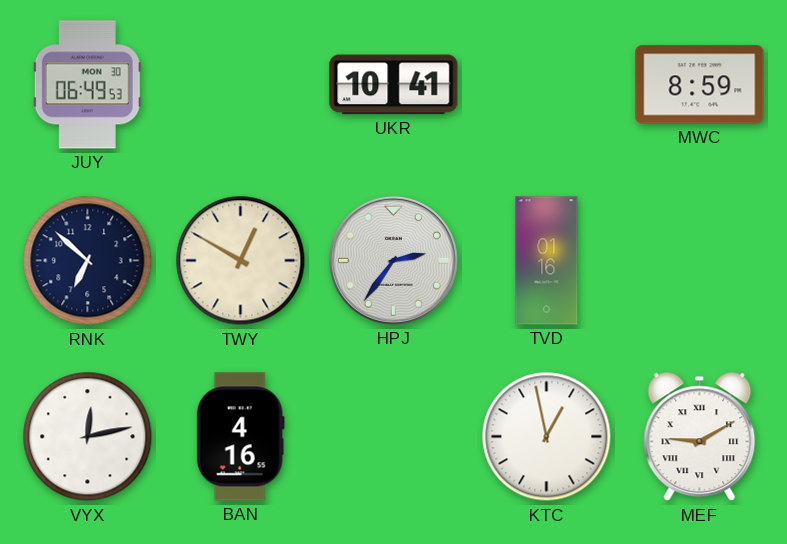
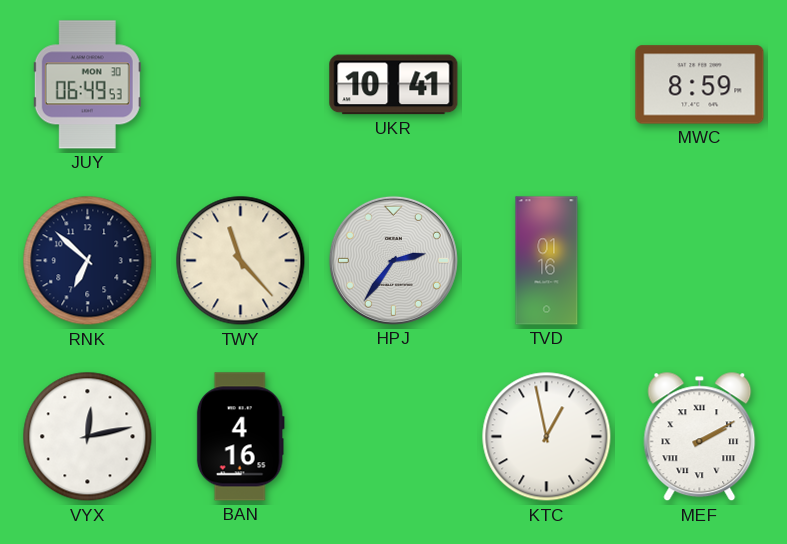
TWY: 12:50 -> 11:23
MEF: 9:10 -> 2:10
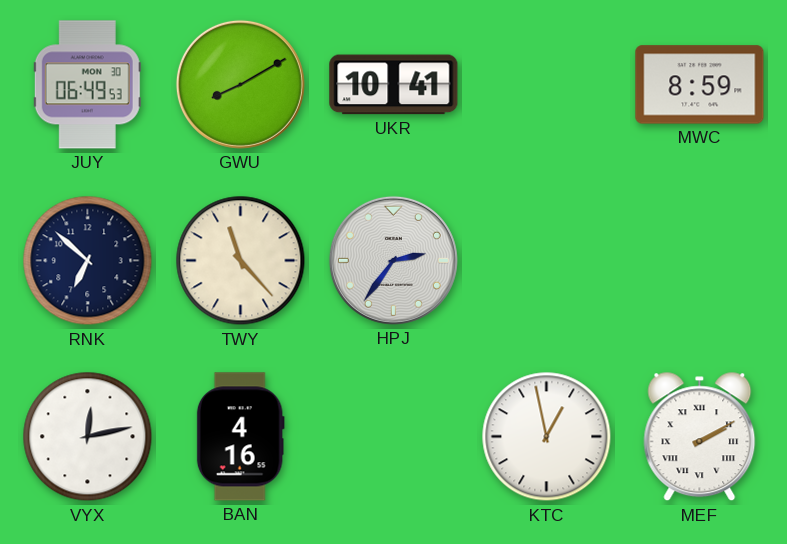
GWU: none -> 8:10
TVD: 01:16 -> none
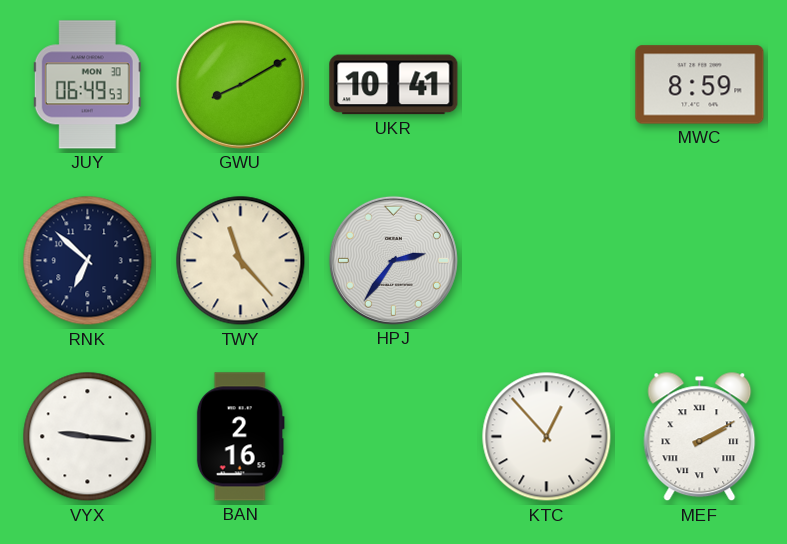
VYX: 12:13 -> 9:16
BAN: 4:16 -> 2:16
KTC: 12:58 -> 12:53
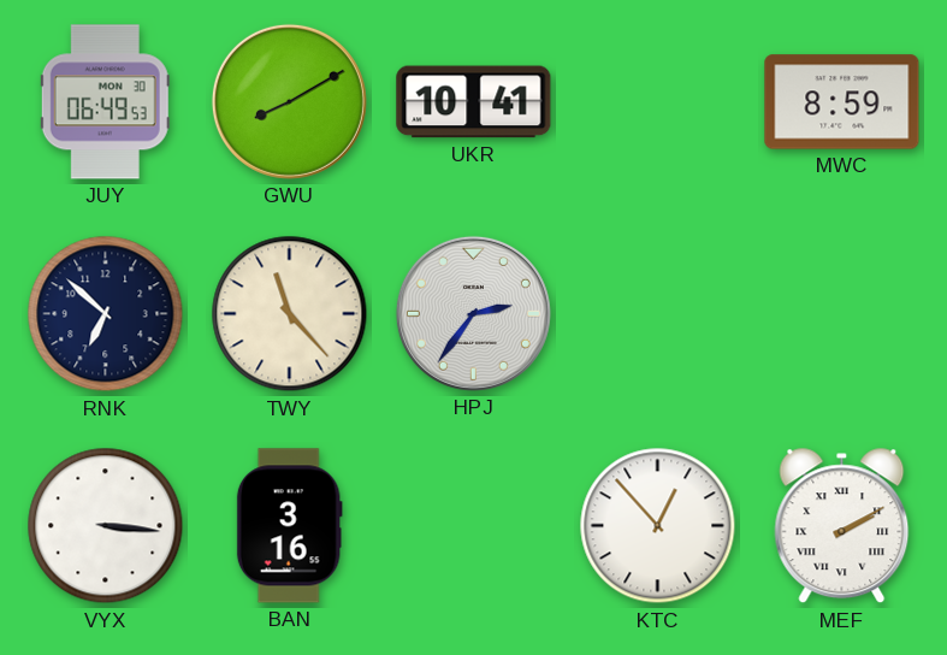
VYX: 9:16 -> 3:16
BAN: 2:16 -> 3:16
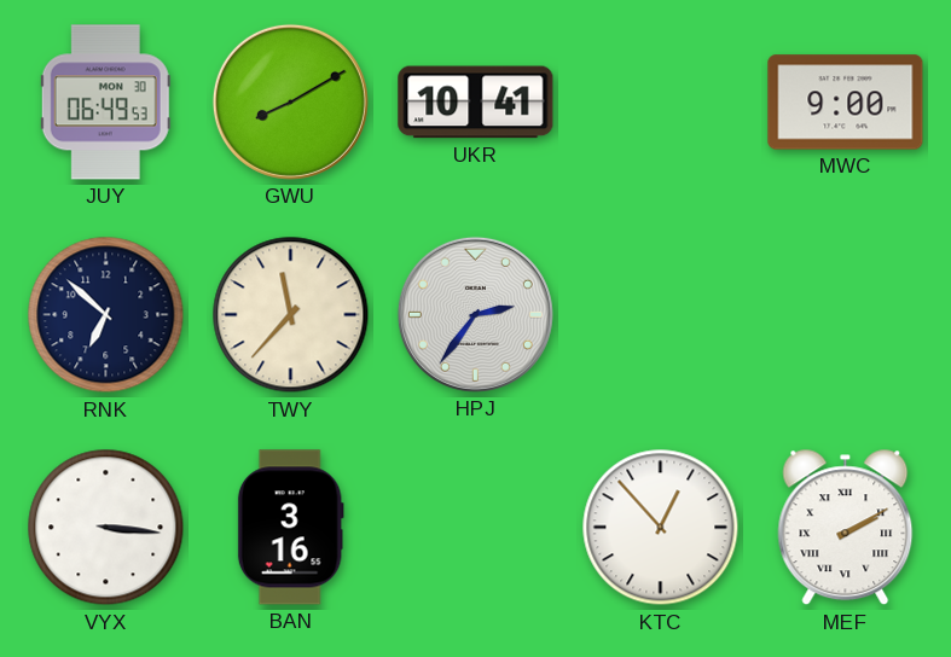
MWC: 8:59 -> 9:00
TWY: 11:23 -> 11:37
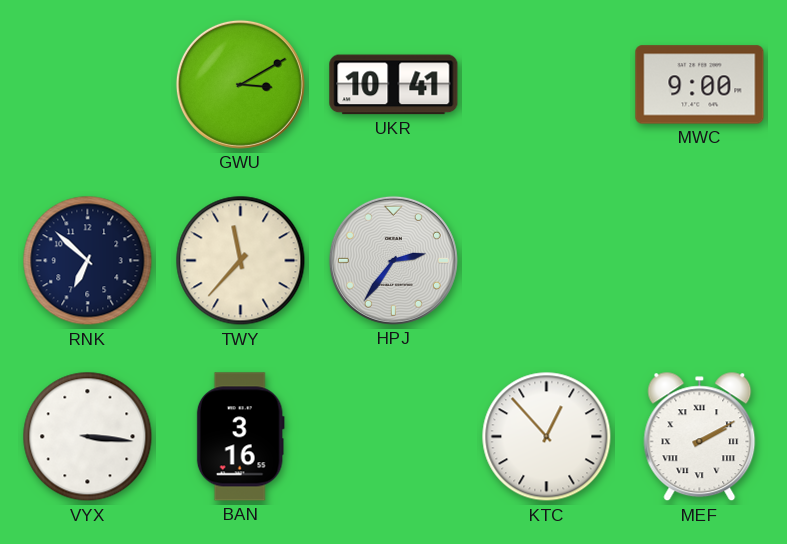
JUY: 06:49 -> none
GWU: 8:10 -> 3:10
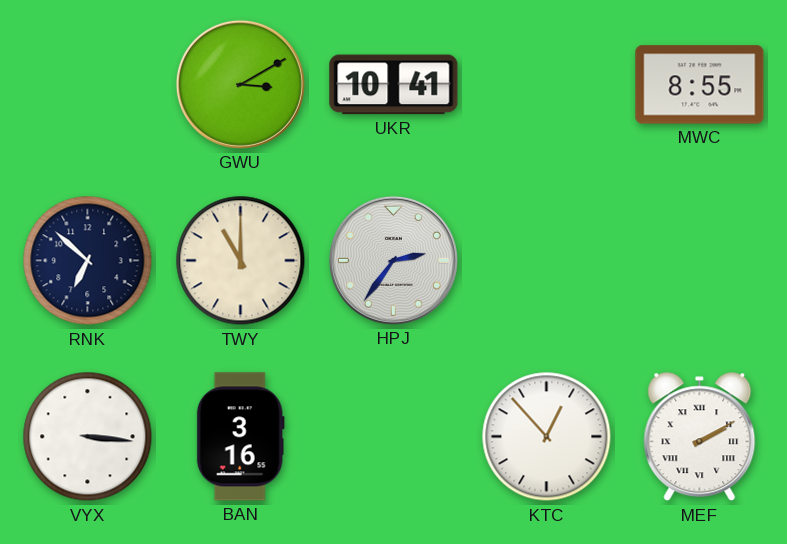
MWC: 9:00 -> 8:55
TWY: 11:37 -> 11:00
